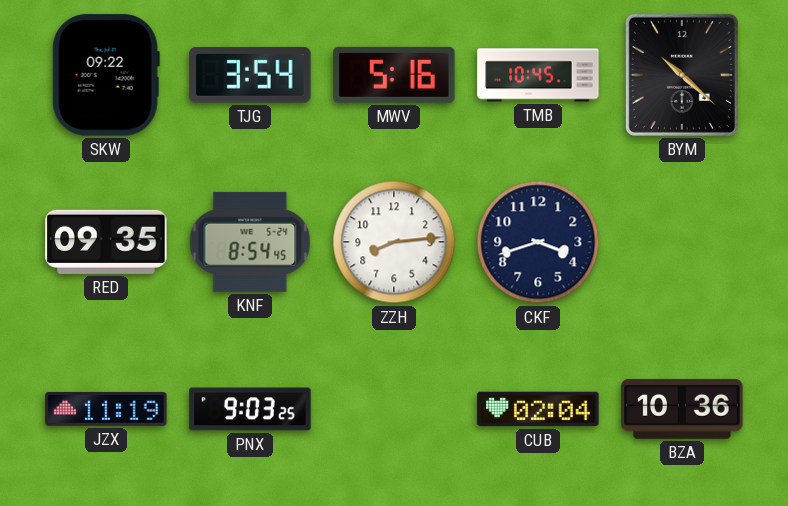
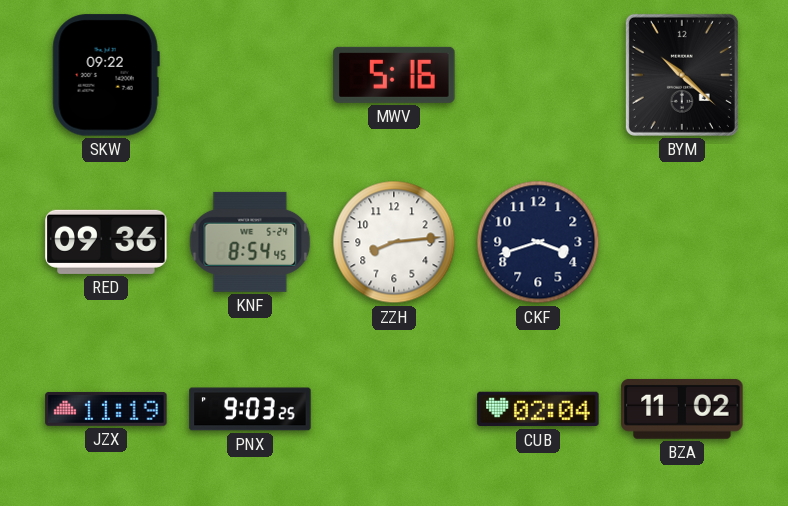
TJG: 3:54 -> none
TMB: 10:45 -> none
RED: 09:35 -> 09:36
BZA: 10:36 -> 11:02
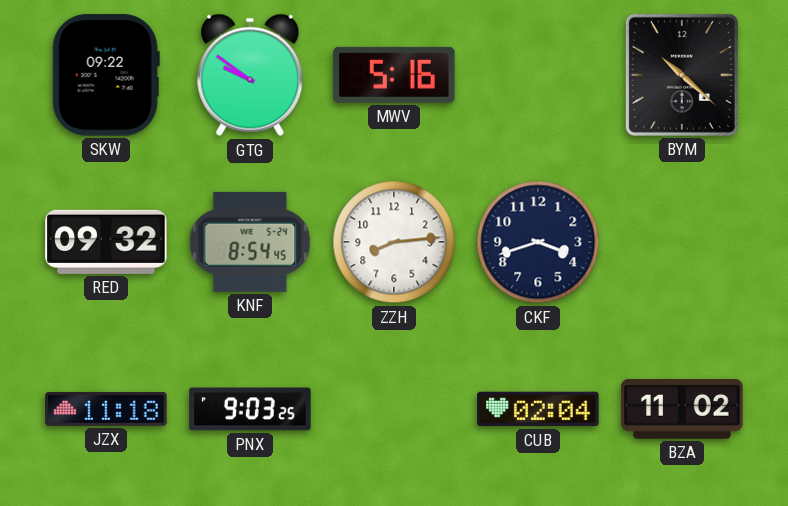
GTG: none -> 9:51
RED: 09:36 -> 09:32
JZX: 11:19 -> 11:18
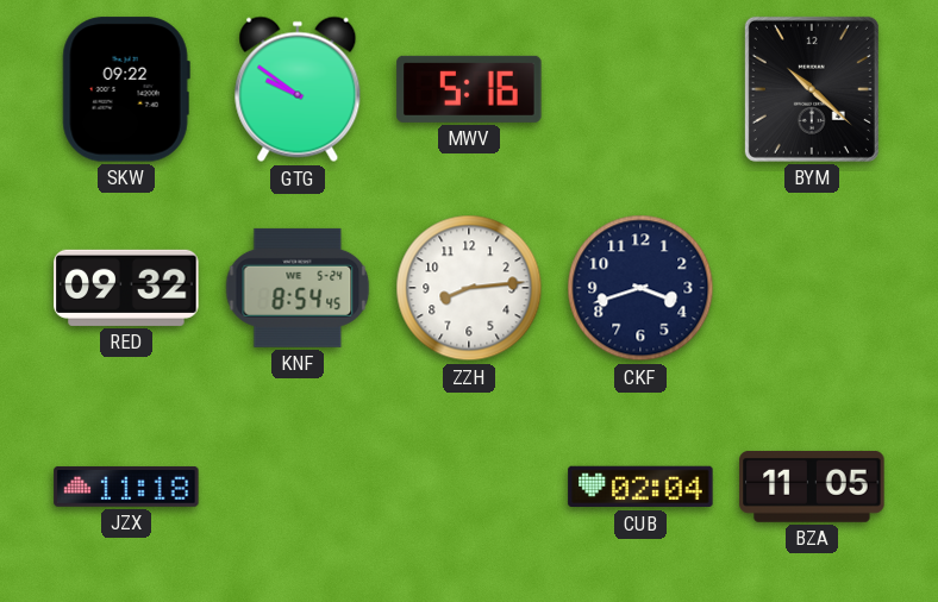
PNX: 9:03 -> none
BZA: 11:02 -> 11:05
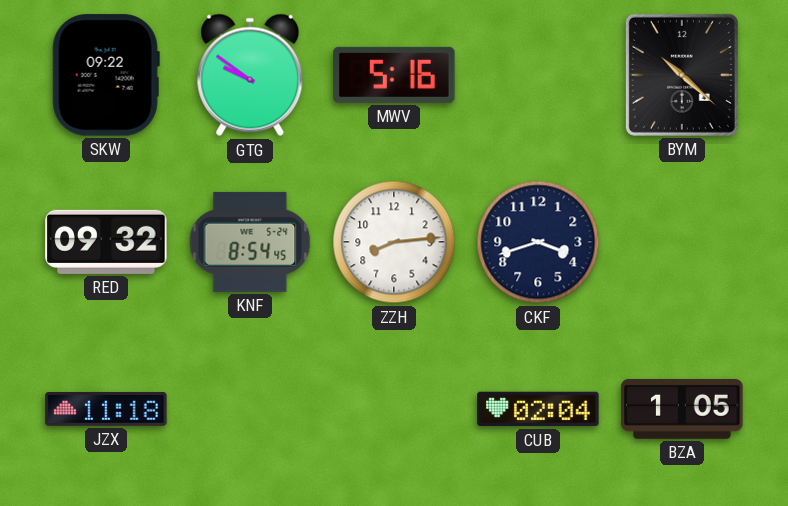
BZA: 11:05 -> 1:05
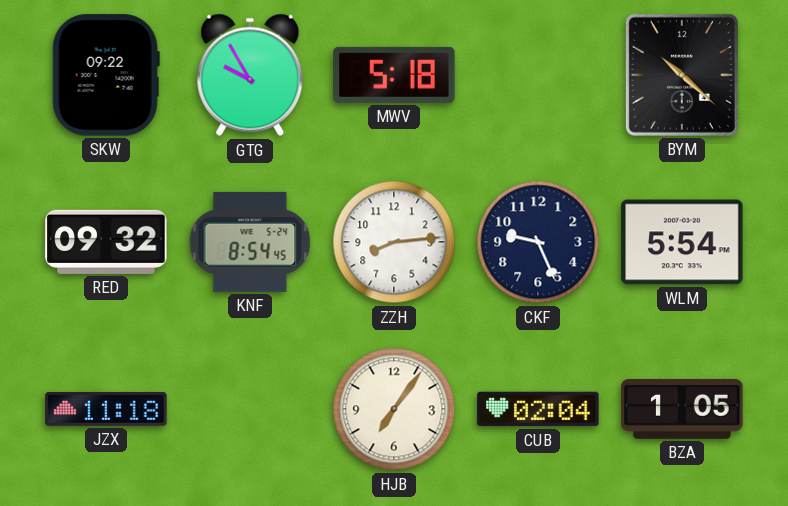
GTG: 9:51 -> 9:55
MWV: 5:16 -> 5:18
CKF: 3:42 -> 9:26
WLM: none -> 5:54
HJB: none -> 7:06
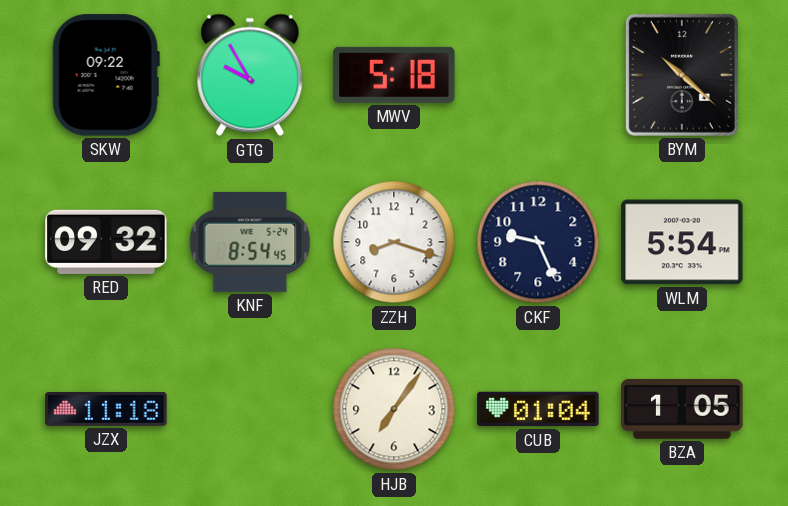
ZZH: 8:14 -> 8:18
CUB: 02:04 -> 01:04
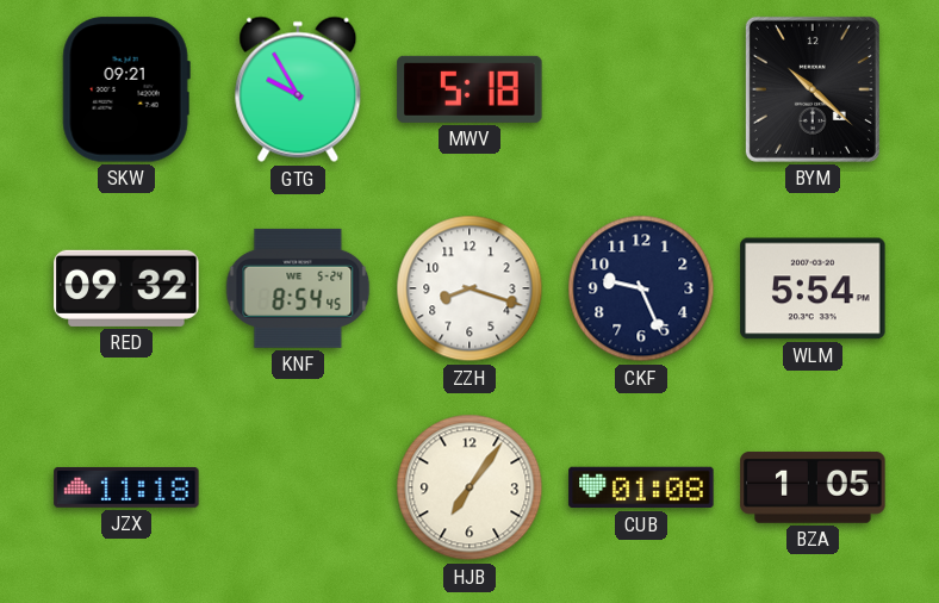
SKW: 09:22 -> 09:21
CUB: 01:04 -> 01:08
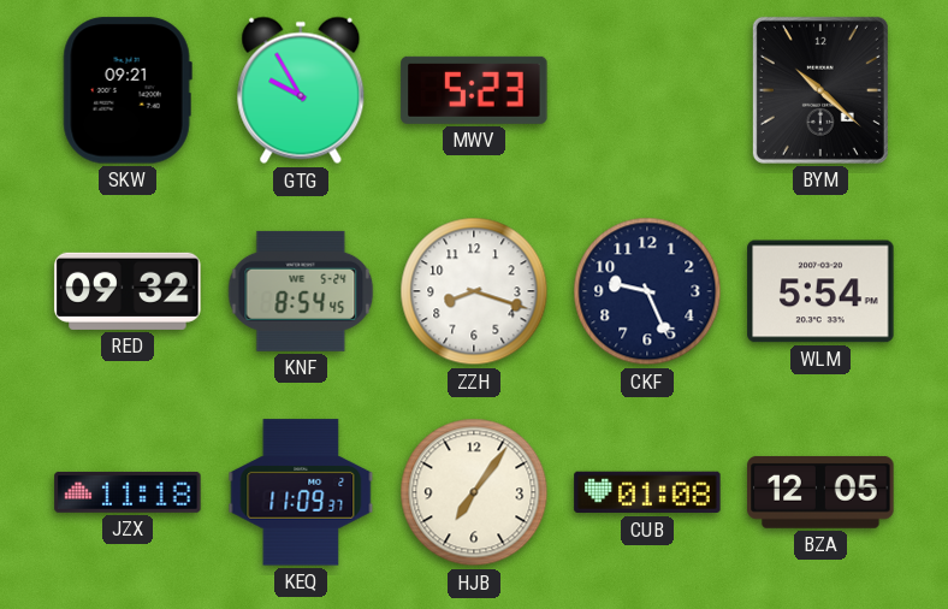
MWV: 5:18 -> 5:23
KEQ: none -> 11:09
BZA: 1:05 -> 12:05
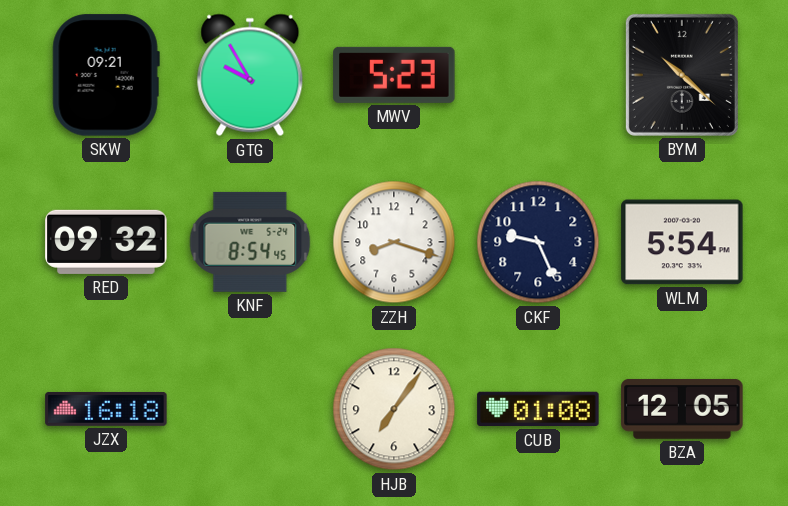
JZX: 11:18 -> 16:18
KEQ: 11:09 -> none
